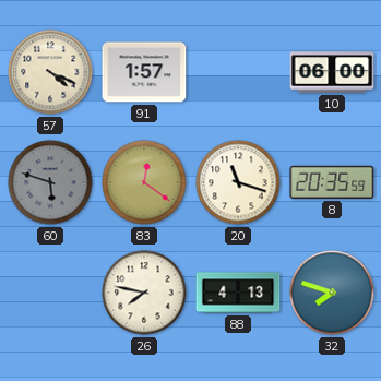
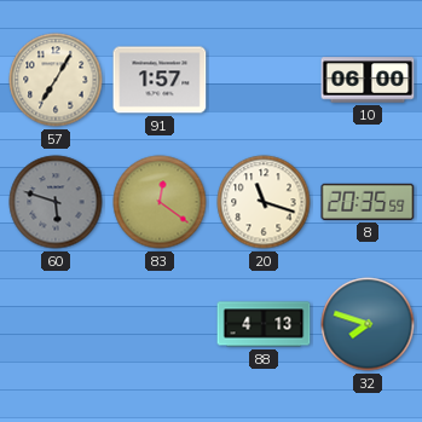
57: 4:19 -> 7:05
26: 7:47 -> none
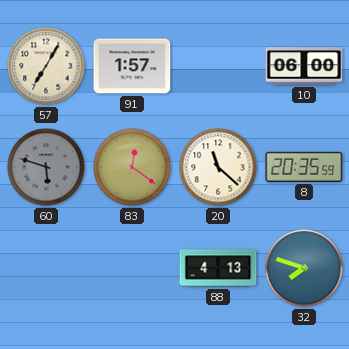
20: 11:18 -> 11:22
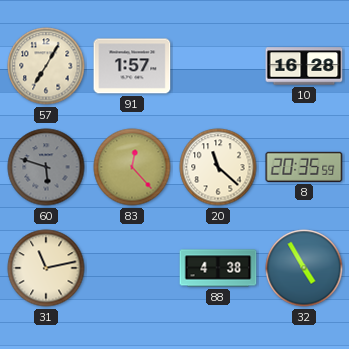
10: 06:00 -> 16:28
83: 12:21 -> 12:23
31: none -> 11:13
88: 4:13 -> 4:38
32: 7:48 -> 4:55
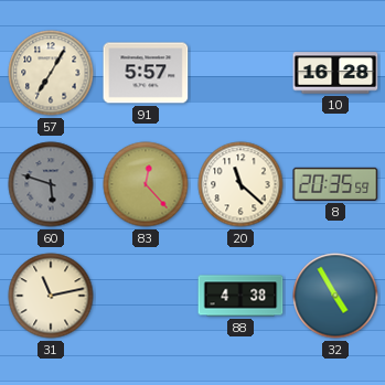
91: 1:57 -> 5:57
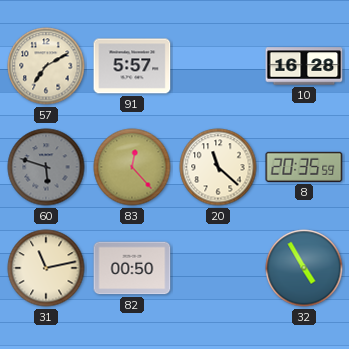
57: 7:05 -> 7:10
82: none -> 00:50
88: 4:38 -> none
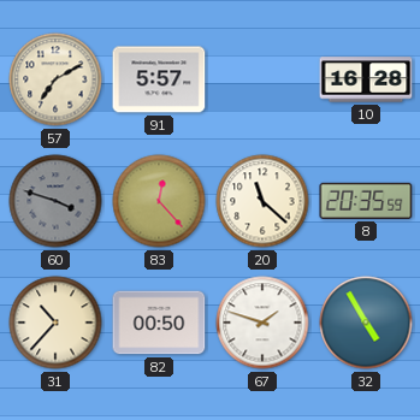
60: 5:48 -> 3:48
31: 11:13 -> 10:37
67: none -> 1:48
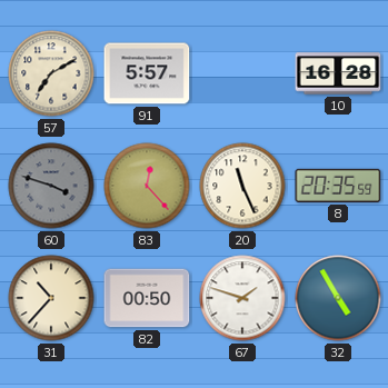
20: 11:22 -> 11:26
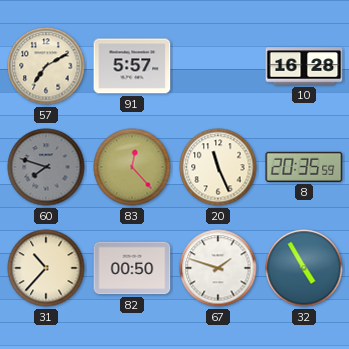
60: 3:48 -> 7:48
